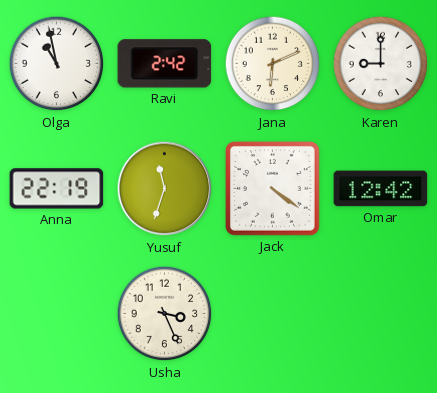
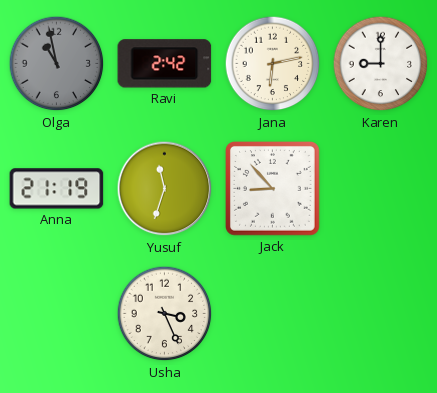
Olga dial: white -> grey
Jana: 6:11 -> 6:13
Anna: 22:19 -> 21:19
Jack: 4:21 -> 8:53
Omar: 12:42 -> none
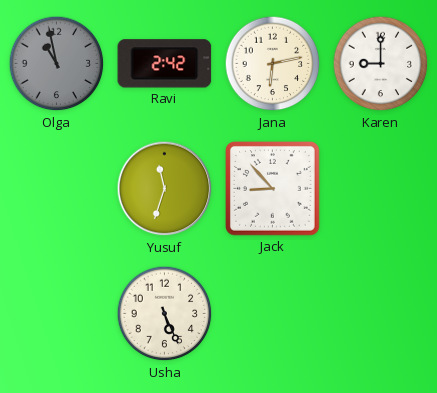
Anna: 21:19 -> none
Usha: 3:26 -> 5:26
